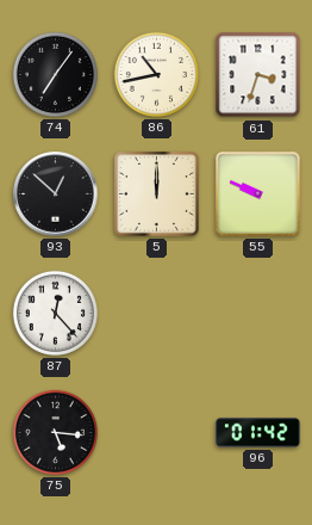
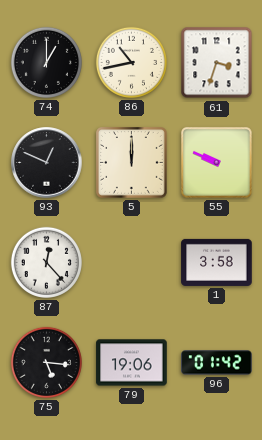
74: 7:06 -> 1:00
93: 12:52 -> 12:49
1: none -> 3:58
79: none -> 19:06
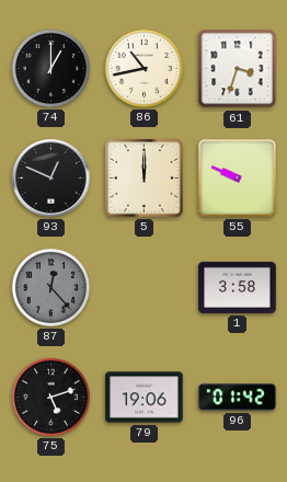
87 dial: white -> grey
75: 5:16 -> 5:12
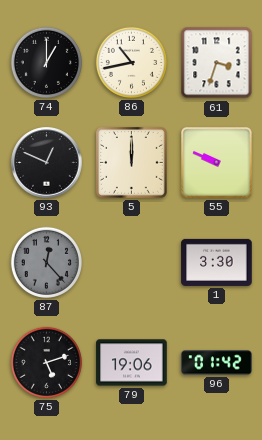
1: 3:58 -> 3:30
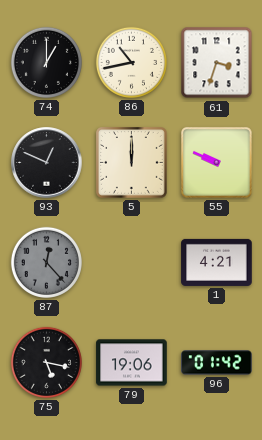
1: 3:30 -> 4:21
75: 5:12 -> 5:17
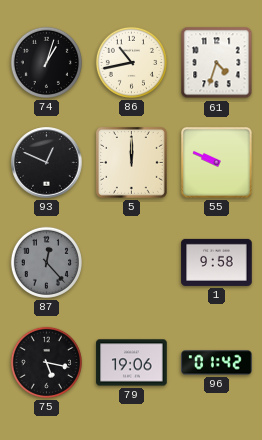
74: 1:00 -> 1:03
61: 3:33 -> 4:33
1: 4:21 -> 9:58
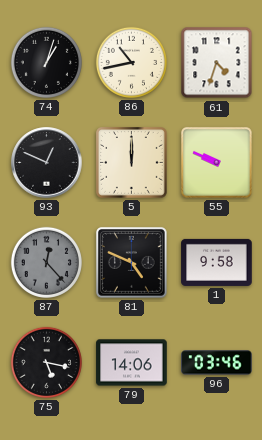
81: none -> 4:49
79: 19:06 -> 14:06
96: 01:42 -> 03:46
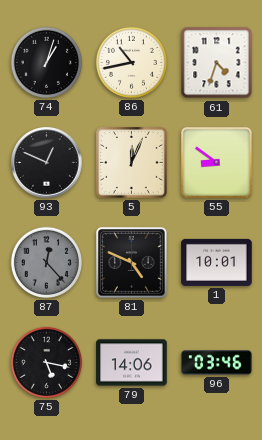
5: 12:00 -> 12:04
55: 9:49 -> 8:51
1: 9:58 -> 10:01
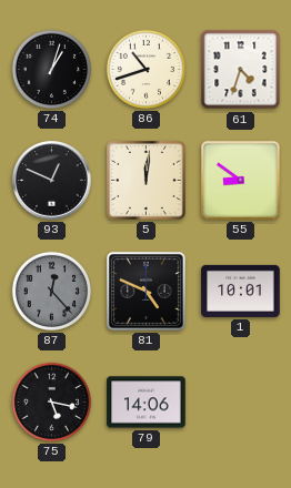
86: 10:43 -> 10:42
5: 12:04 -> 12:01
96: 03:46 -> none
